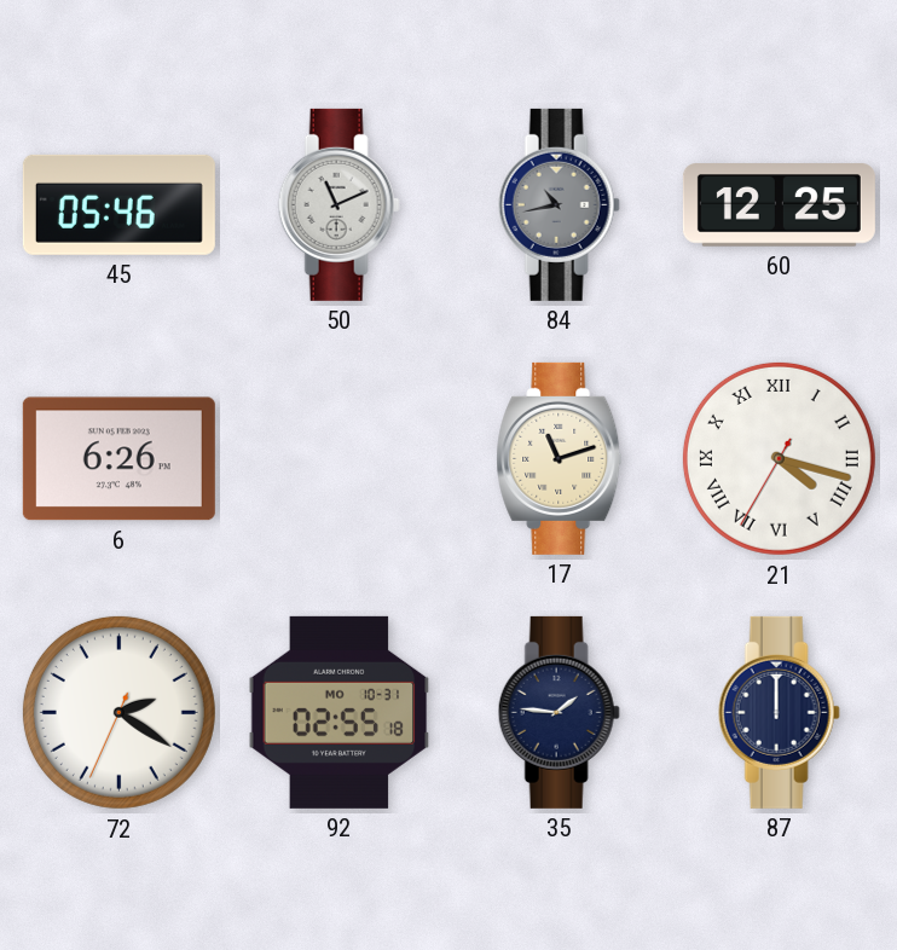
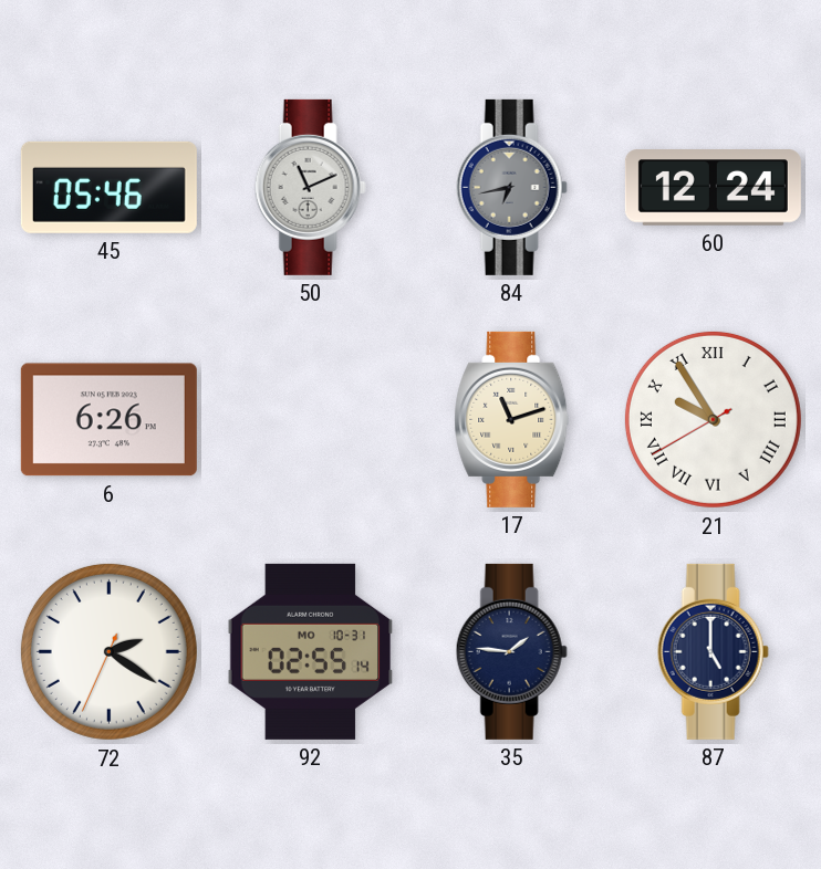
84: 10:43 -> 6:43
60: 12:25 -> 12:24
21: 4:17 -> 9:54
92: 02:55:18 -> 02:55:14
87: 12:00 -> 5:00
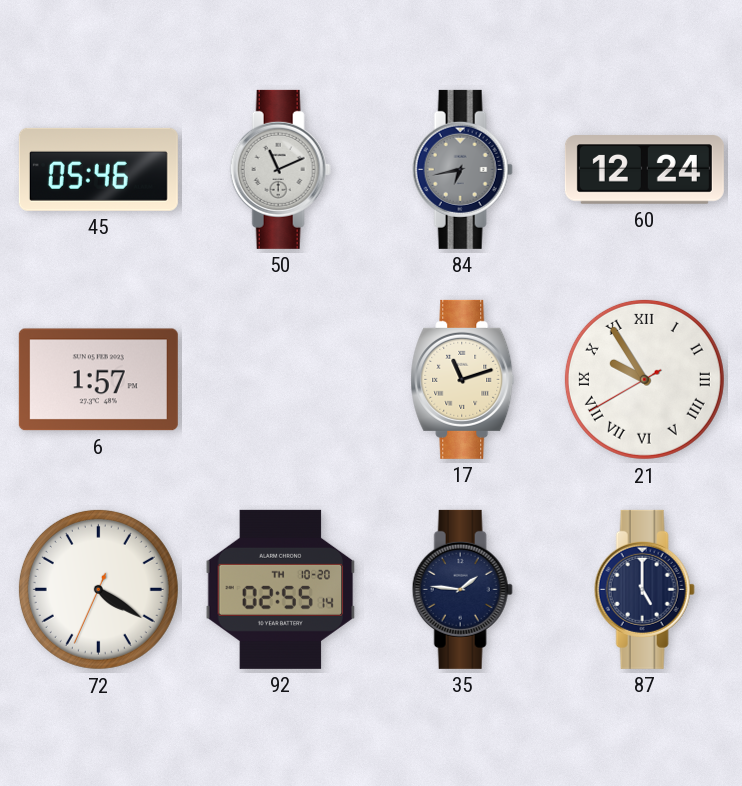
6: 6:26 -> 1:57
72: 2:20 -> 4:20
92 date: MO 10-31 -> TH 10-20
